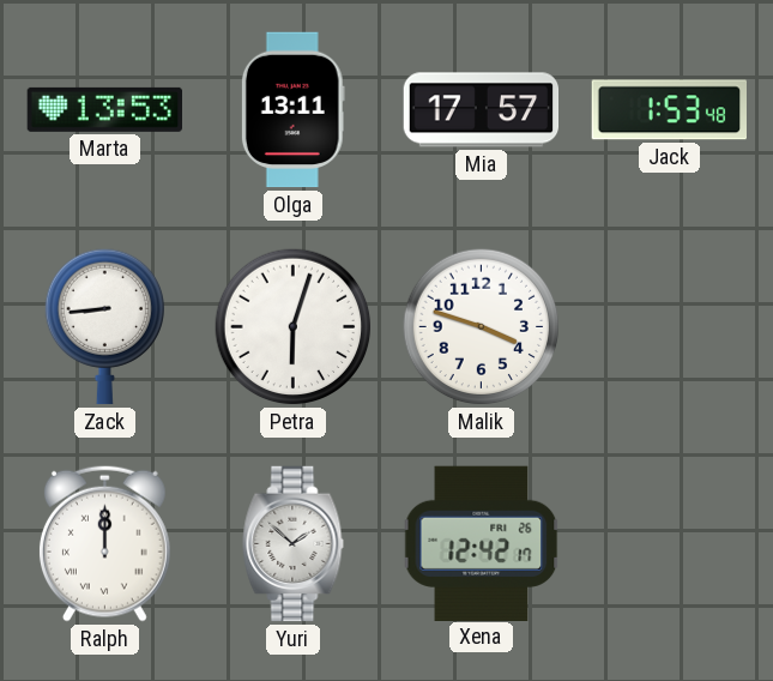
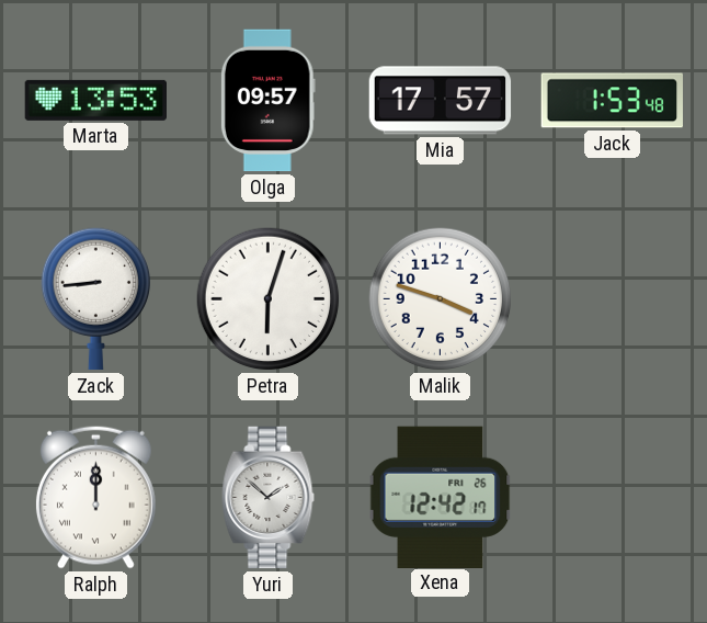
Olga: 13:11 -> 09:57
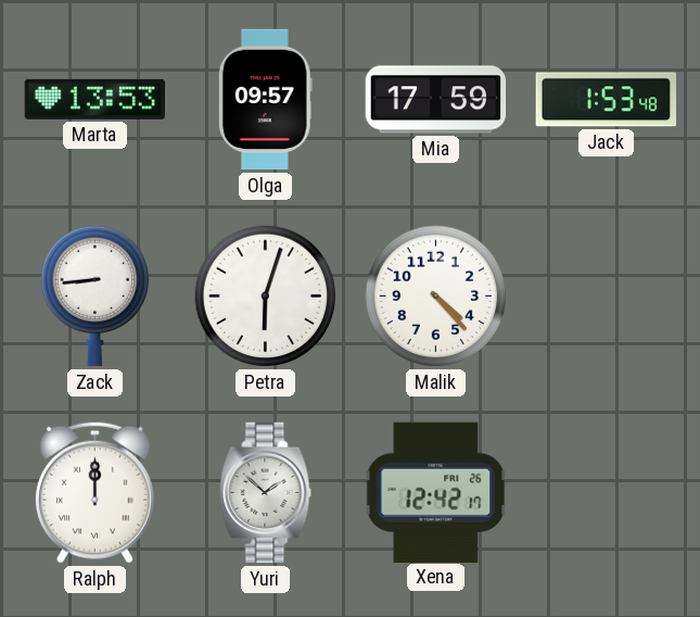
Mia: 17:57 -> 17:59
Malik: 3:48 -> 4:23
